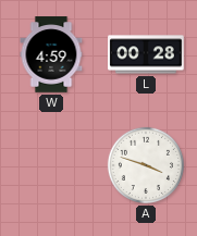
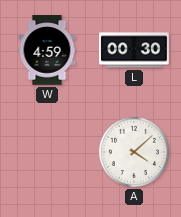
L: 00:28 -> 00:30
A: 3:48 -> 4:08
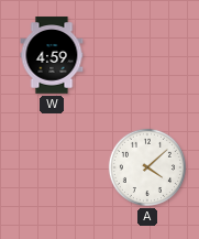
L: 00:30 -> none
